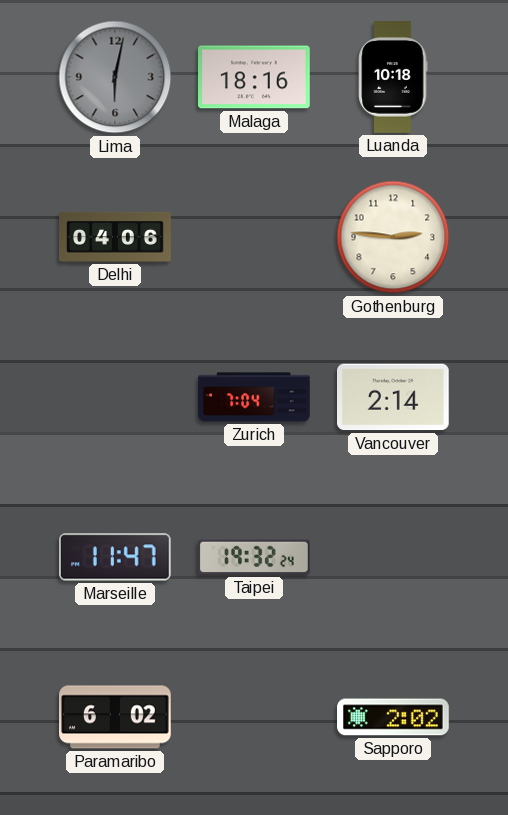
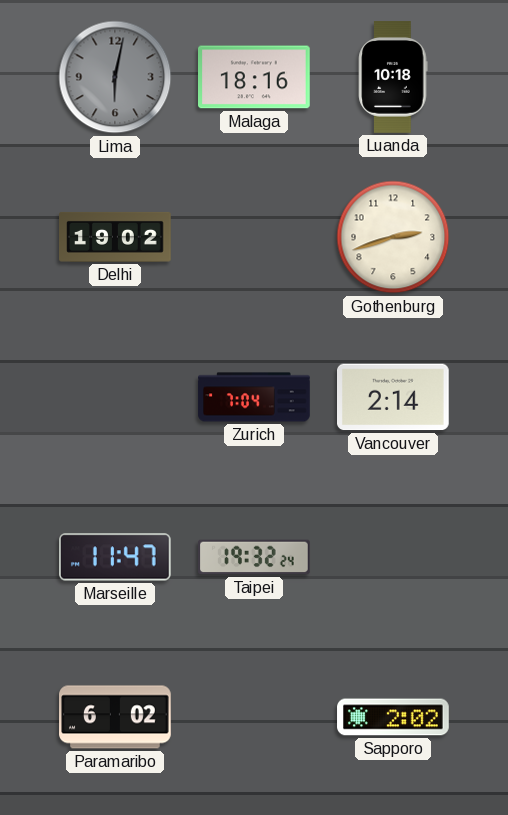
Delhi: 04:06 -> 19:02
Gothenburg: 2:46 -> 2:42
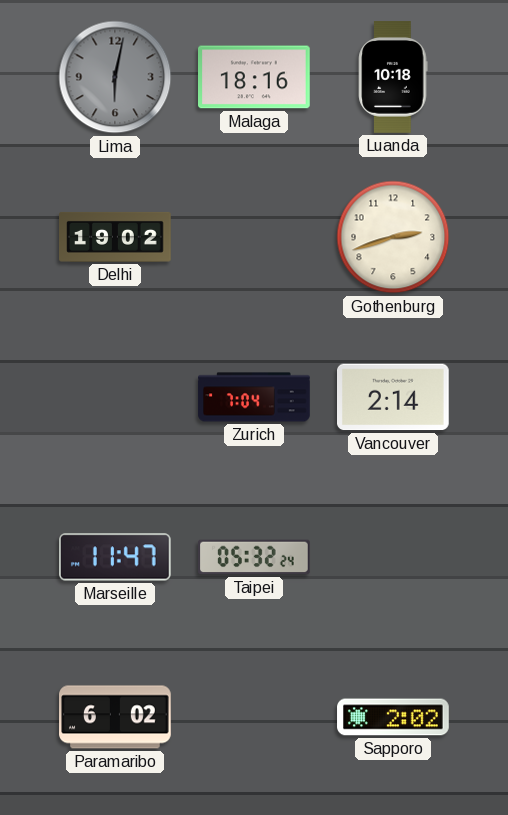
Taipei: 19:32 -> 05:32
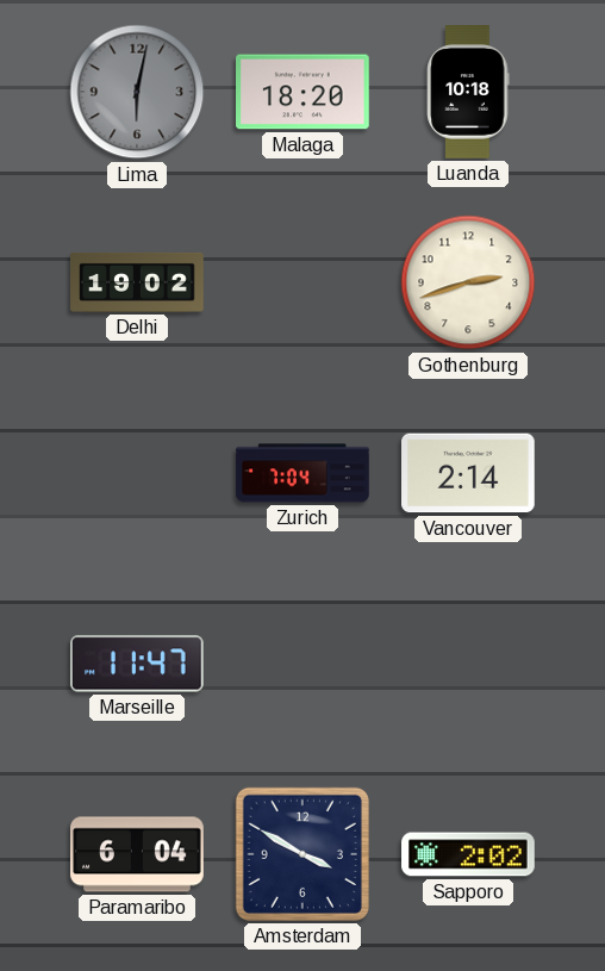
Malaga: 18:16 -> 18:20
Taipei: 05:32 -> none
Paramaribo: 6:02 -> 6:04
Amsterdam: none -> 3:50
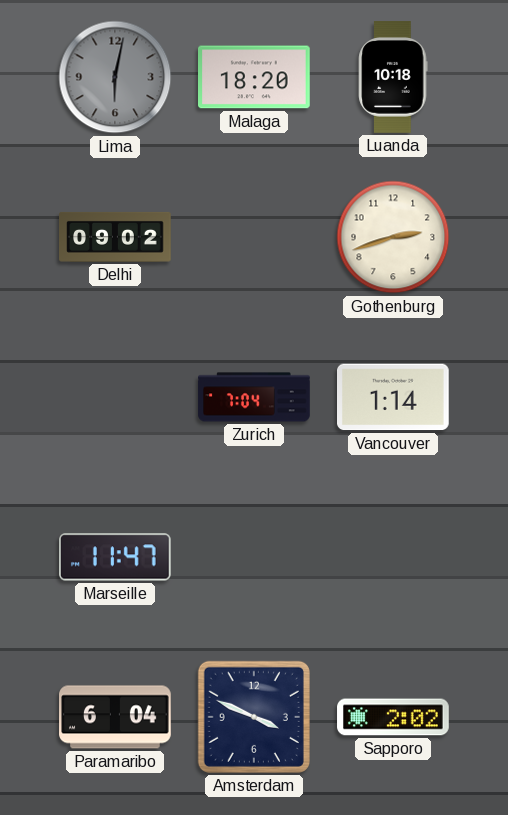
Delhi: 19:02 -> 09:02
Vancouver: 2:14 -> 1:14
Amsterdam: 3:50 -> 3:49
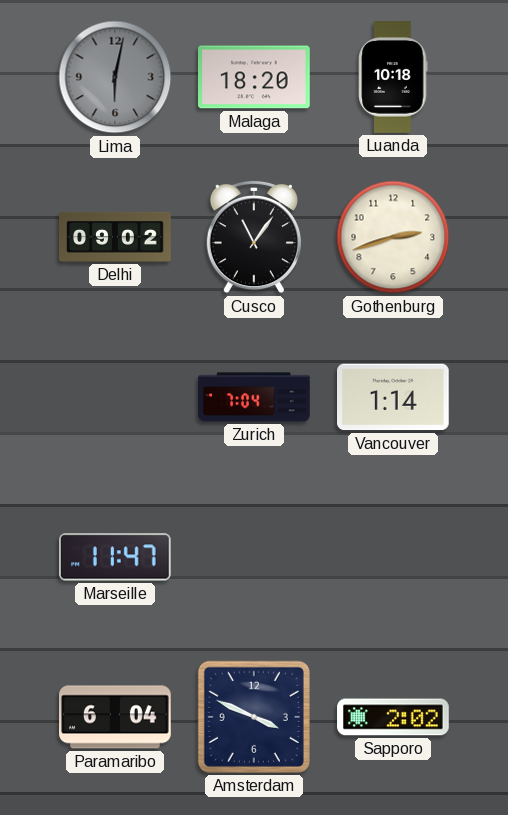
Cusco: none -> 11:06
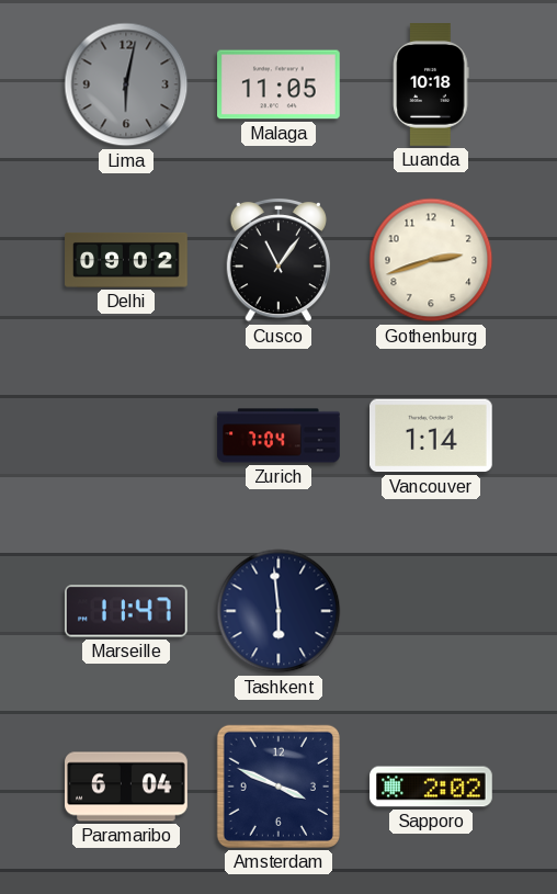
Malaga: 18:20 -> 11:05
Tashkent: none -> 5:59
